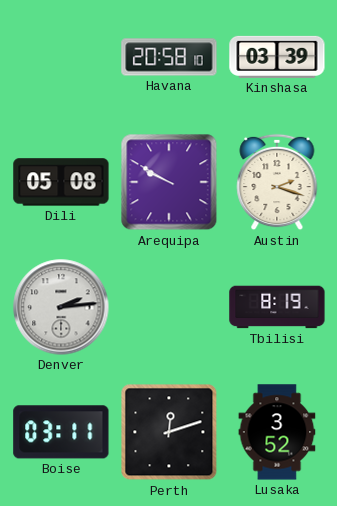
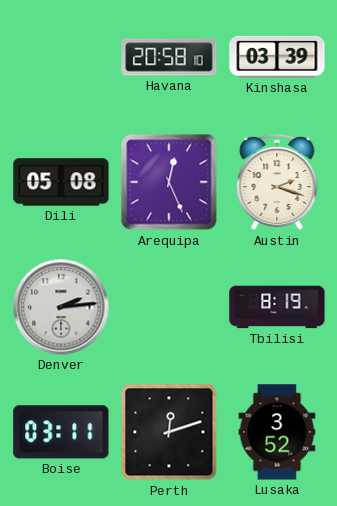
Arequipa: 9:50 -> 12:26
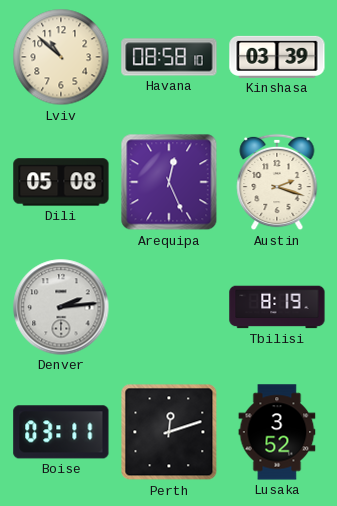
Lviv: none -> 10:52
Havana: 20:58 -> 08:58
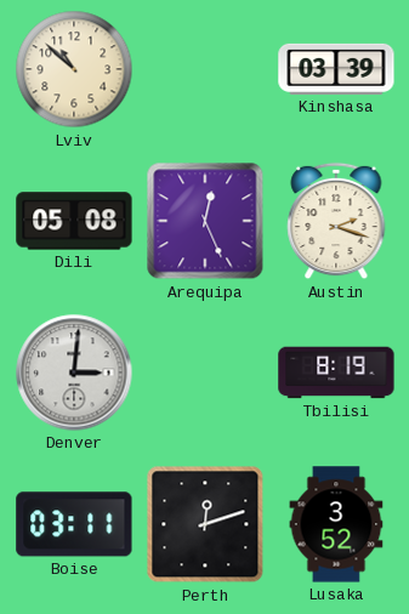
Havana: 08:58 -> none
Denver: 2:14 -> 3:01
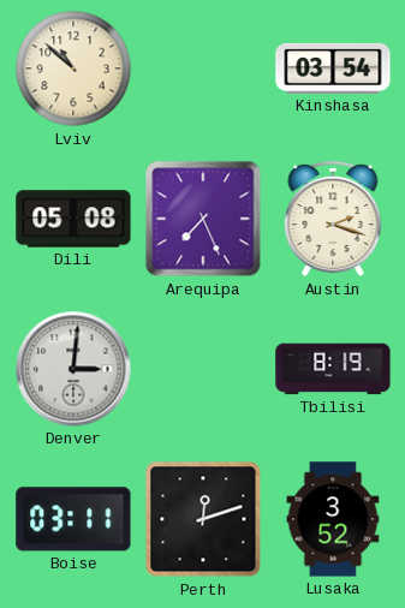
Kinshasa: 03:39 -> 03:54
Arequipa: 12:26 -> 7:26
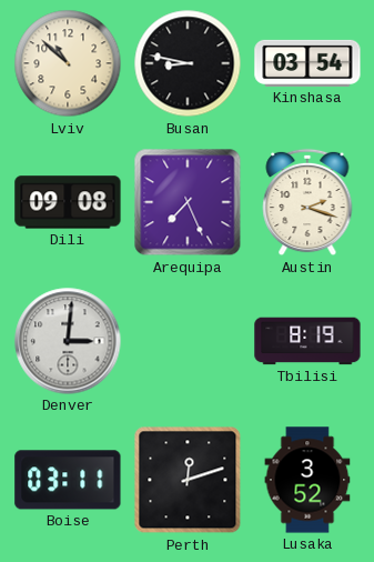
Busan: none -> 8:47
Dili: 05:08 -> 09:08
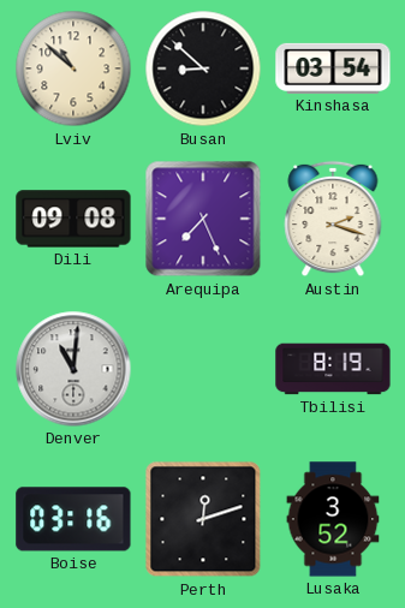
Busan: 8:47 -> 8:52
Denver: 3:01 -> 11:01
Boise: 03:11 -> 03:16
